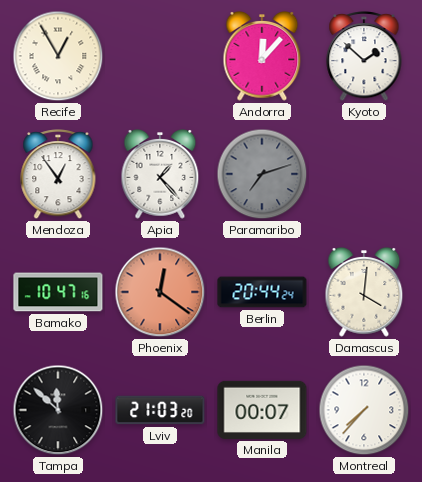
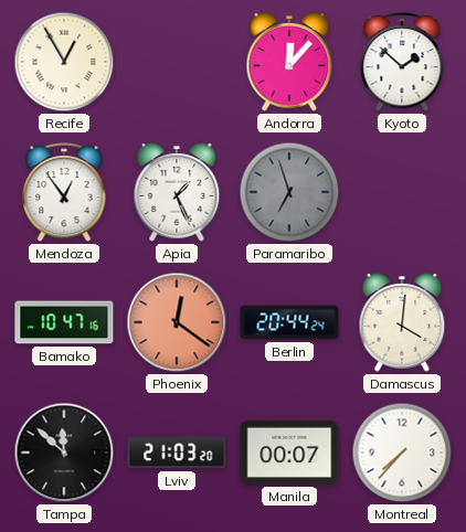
Apia: 1:23 -> 1:26
Paramaribo: 7:12 -> 6:57
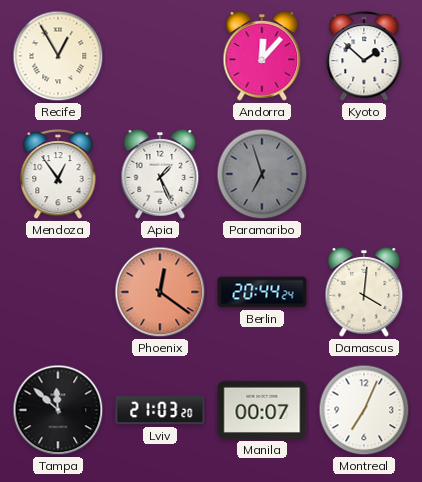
Bamako: 10:47 -> none
Montreal: 7:37 -> 7:04
